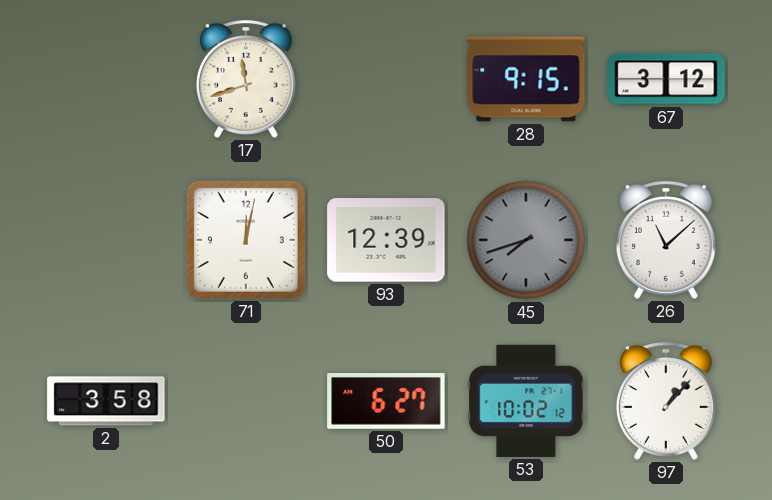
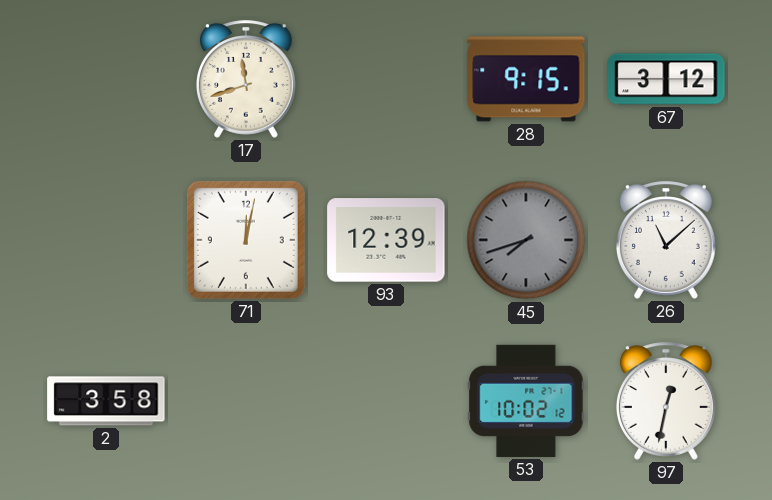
50: 6:27 -> none
97: 1:07 -> 12:32
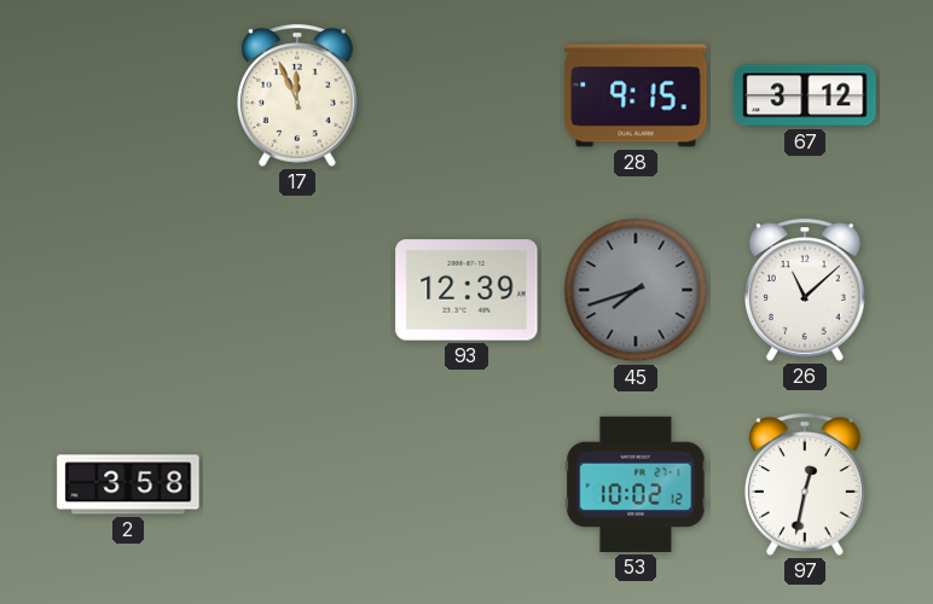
17: 11:42 -> 11:56
71: 12:02 -> none
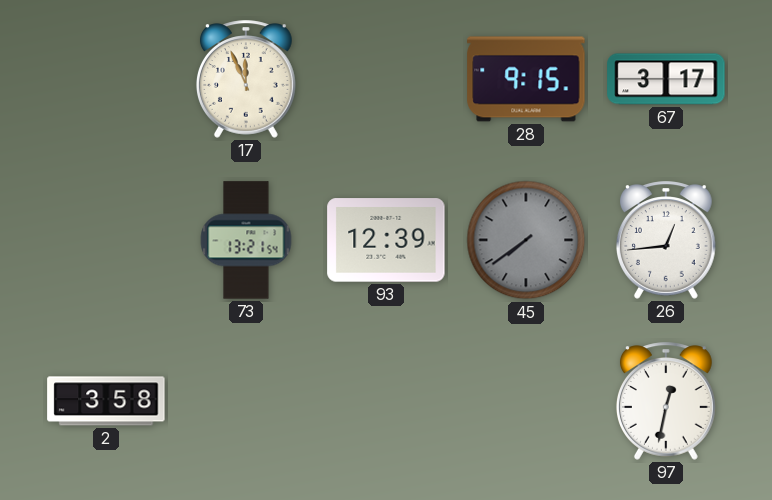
67: 3:12 -> 3:17
73: none -> 13:21
45: 7:42 -> 7:39
26: 11:08 -> 12:44
53: 10:02 -> none
